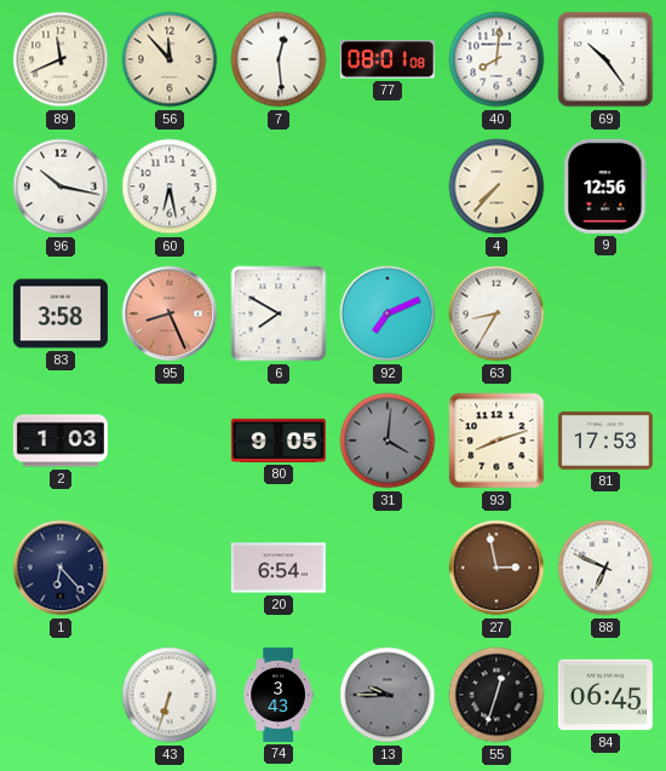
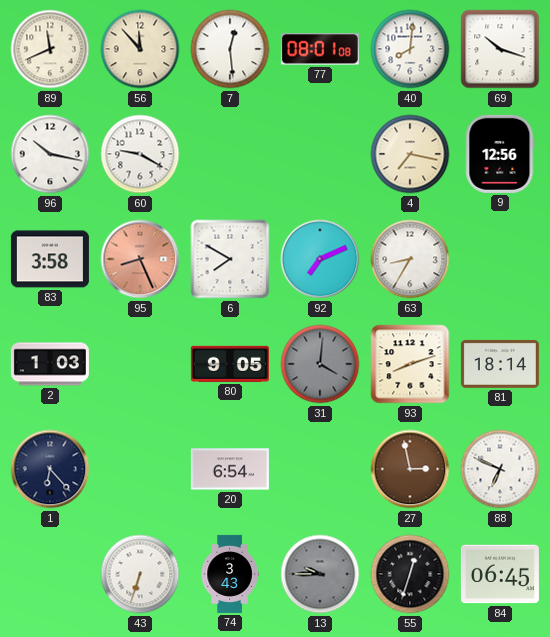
69: 10:24 -> 10:18
60: 6:28 -> 9:20
4: 7:37 -> 7:17
81: 17:53 -> 18:14
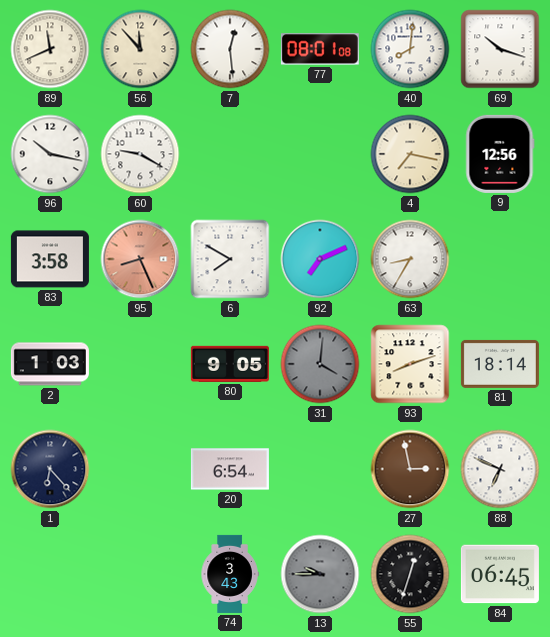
43: 6:33 -> none
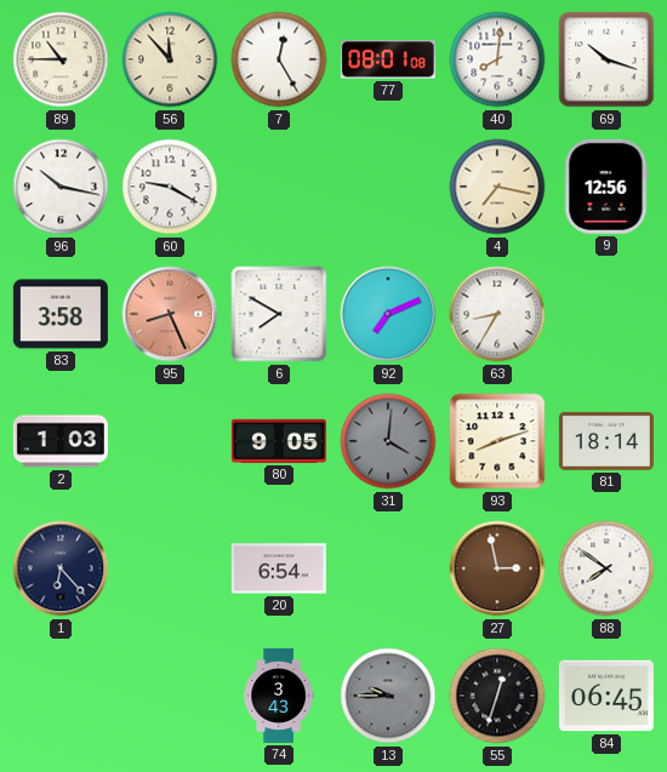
89: 11:41 -> 10:45
7: 12:29 -> 12:25
88: 6:49 -> 7:51
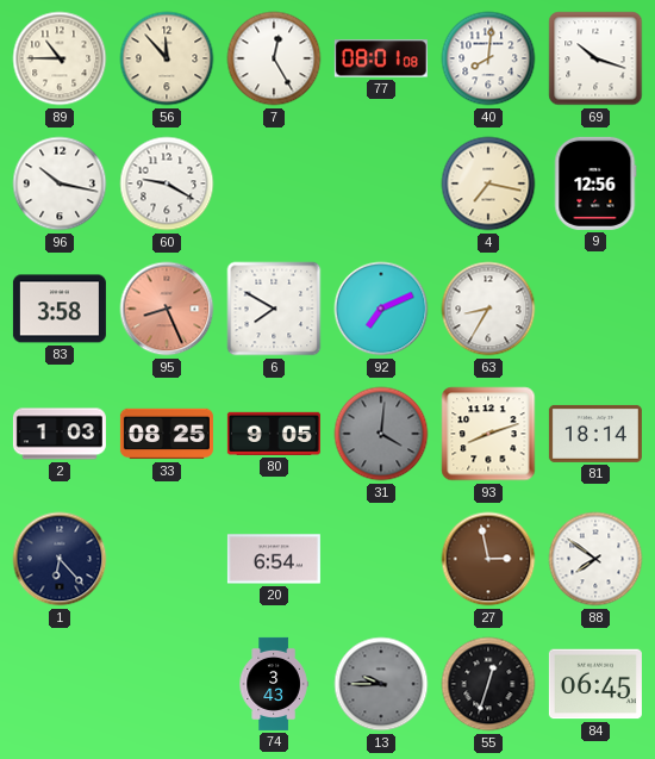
33: none -> 08:25
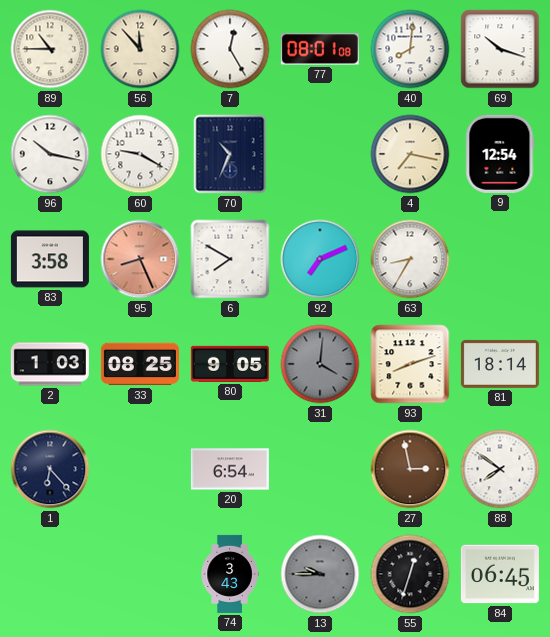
70: none -> 10:34
9: 12:56 -> 12:54
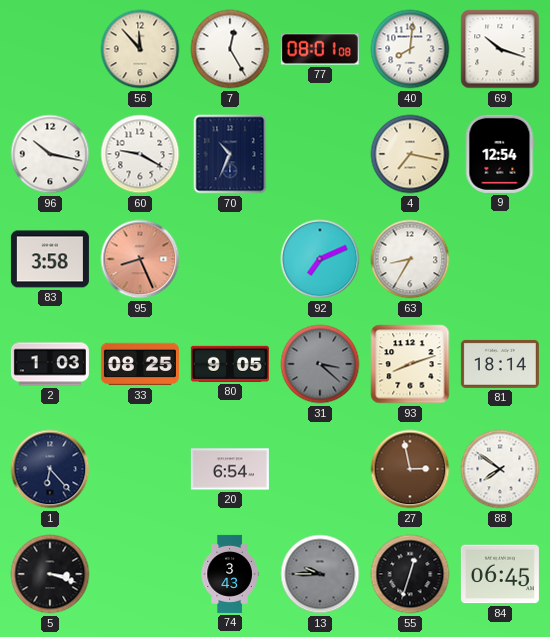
89: 10:45 -> none
6: 7:50 -> none
31: 4:01 -> 3:22
5: none -> 3:18
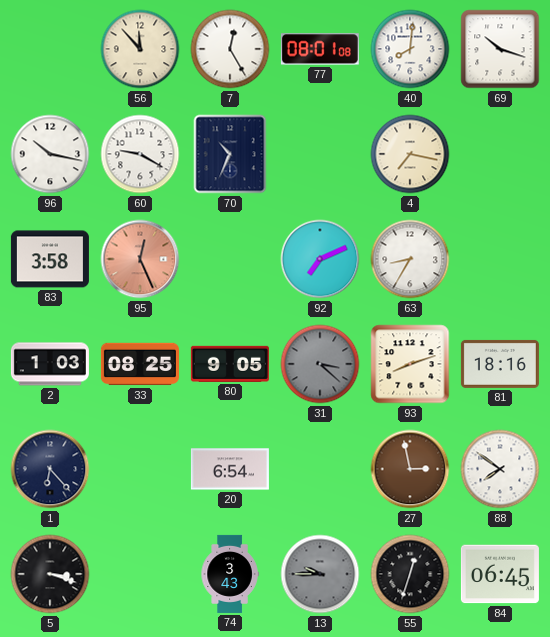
9: 12:54 -> none
95: 8:26 -> 12:26
81: 18:14 -> 18:16
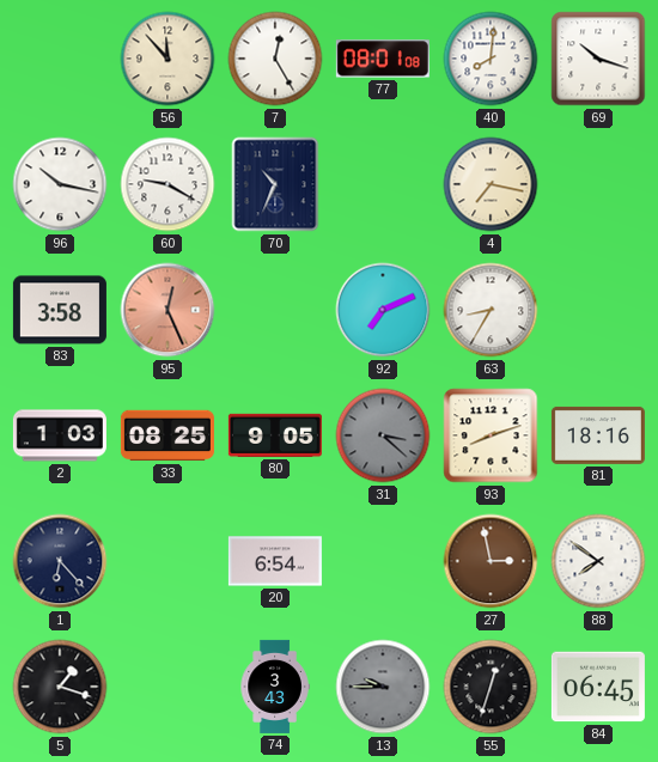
5: 3:18 -> 1:18
